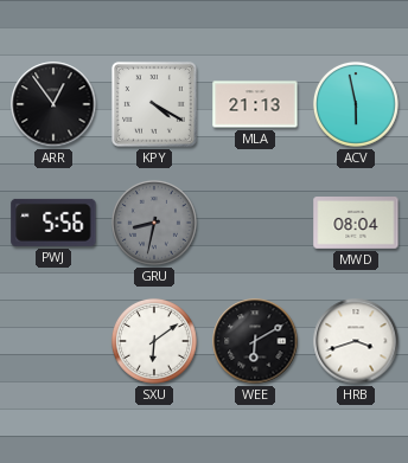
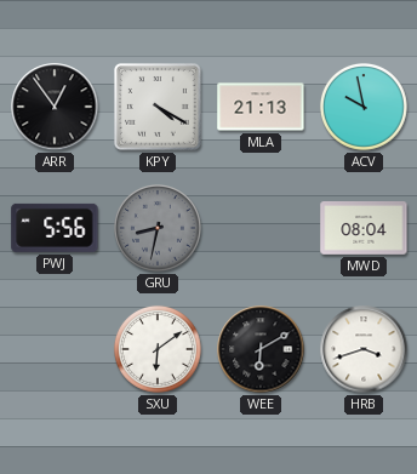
ACV: 5:58 -> 9:58
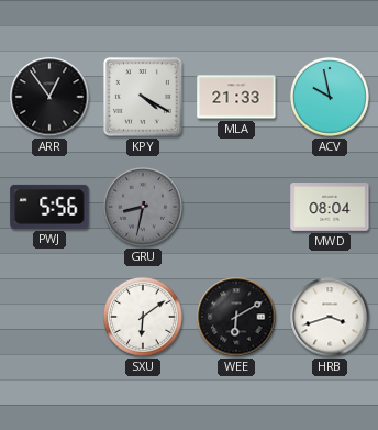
MLA: 21:13 -> 21:33
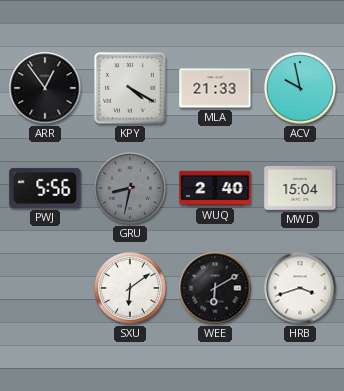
WUQ: none -> 2:40
MWD: 08:04 -> 15:04
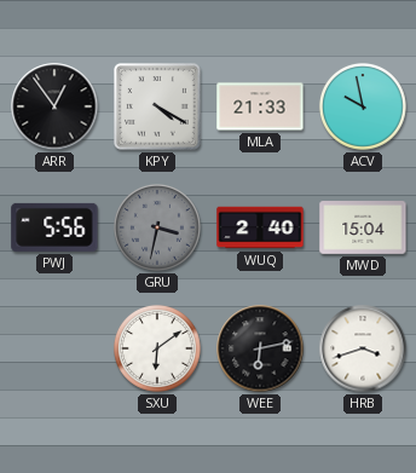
GRU: 8:32 -> 3:32
WEE: 6:10 -> 6:13
